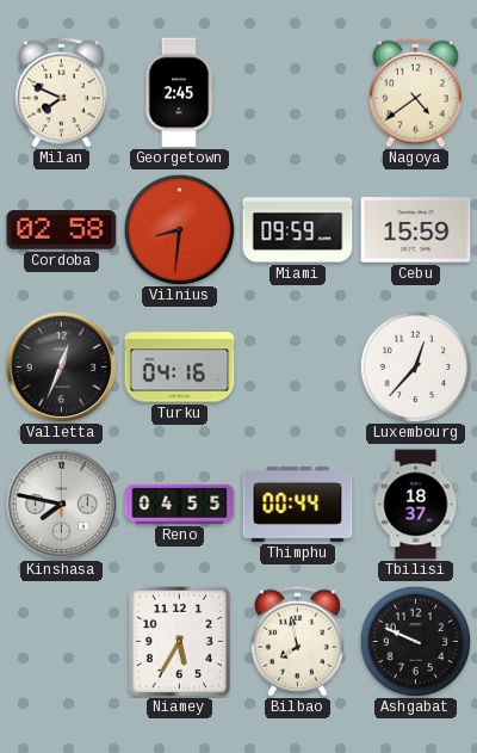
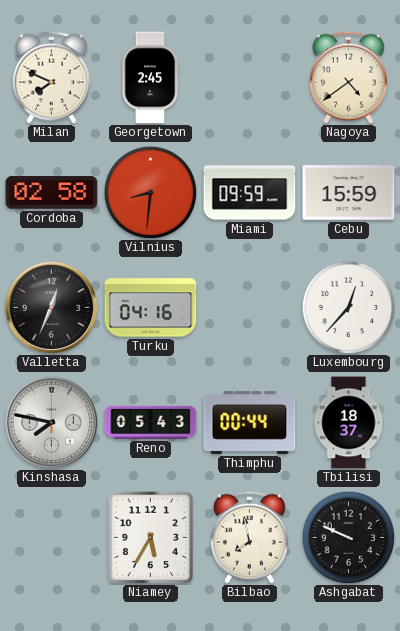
Reno: 04:55 -> 05:43
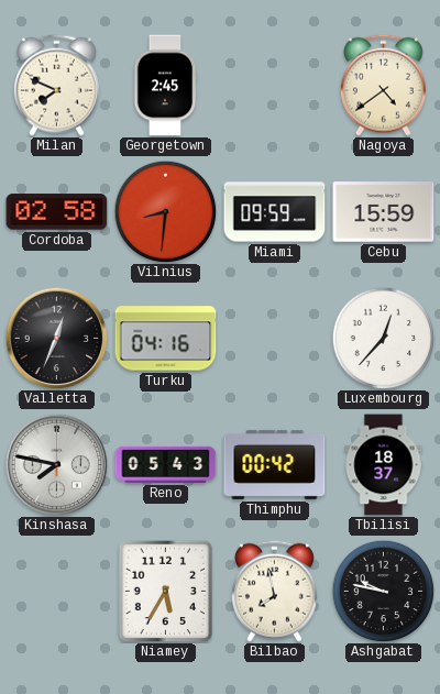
Thimphu: 00:44 -> 00:42
Ashgabat: 9:49 -> 9:47
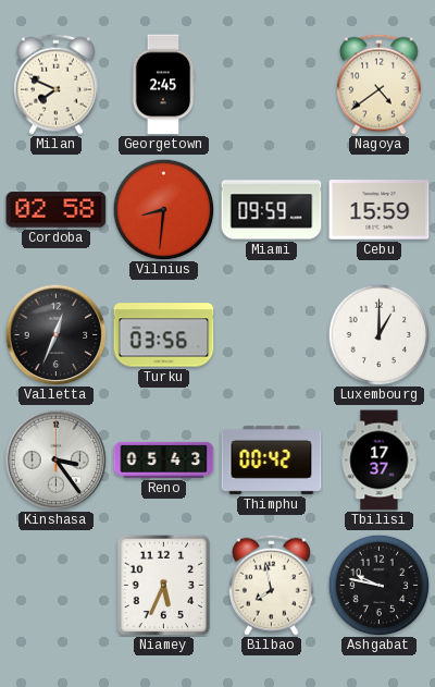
Turku: 04:16 -> 03:56
Luxembourg: 12:37 -> 1:00
Kinshasa: 7:47 -> 3:24
Tbilisi: 18:37 -> 17:37
Niamey: 5:35 -> 5:34
